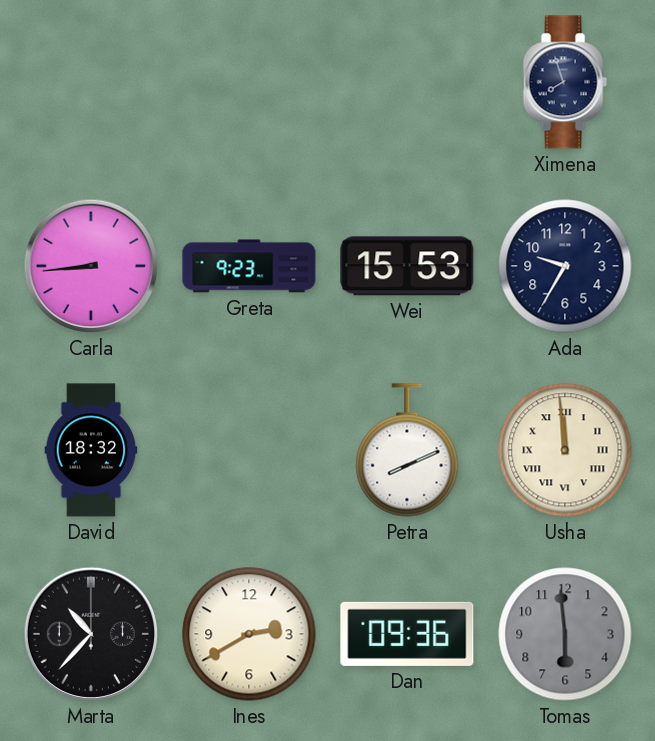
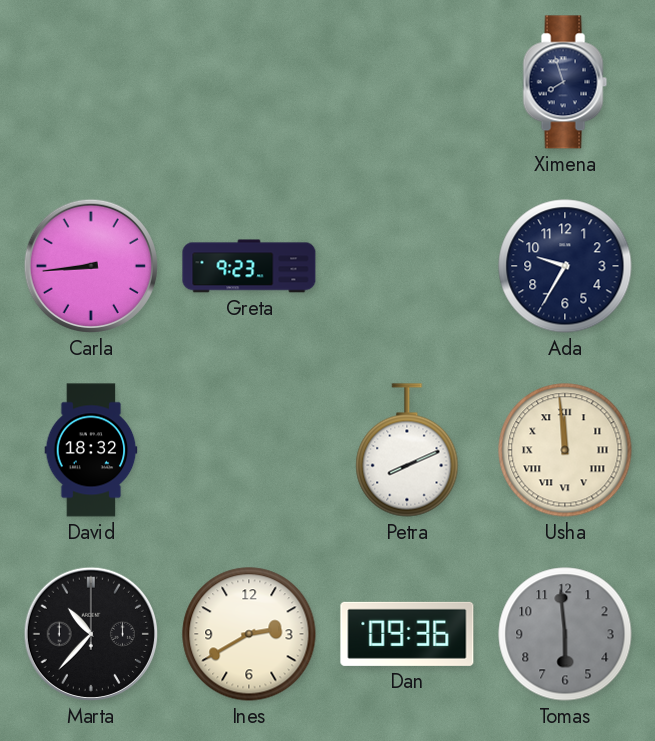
Wei: 15:53 -> none
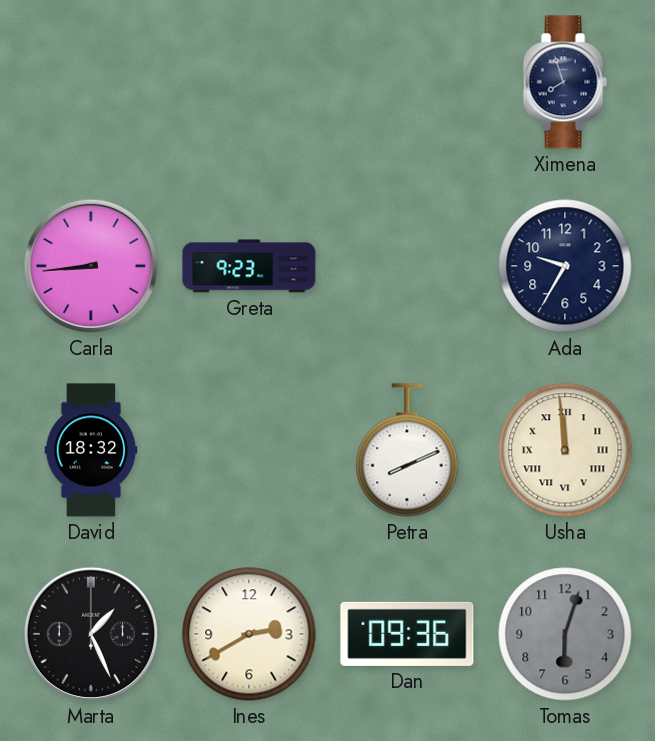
Marta: 10:37 -> 1:26
Tomas: 5:59 -> 6:03
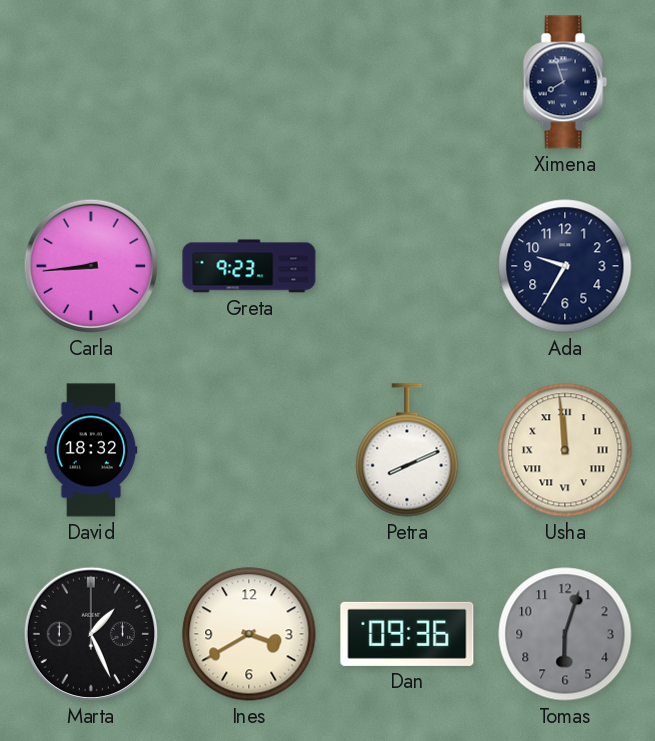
Ines: 2:40 -> 3:40
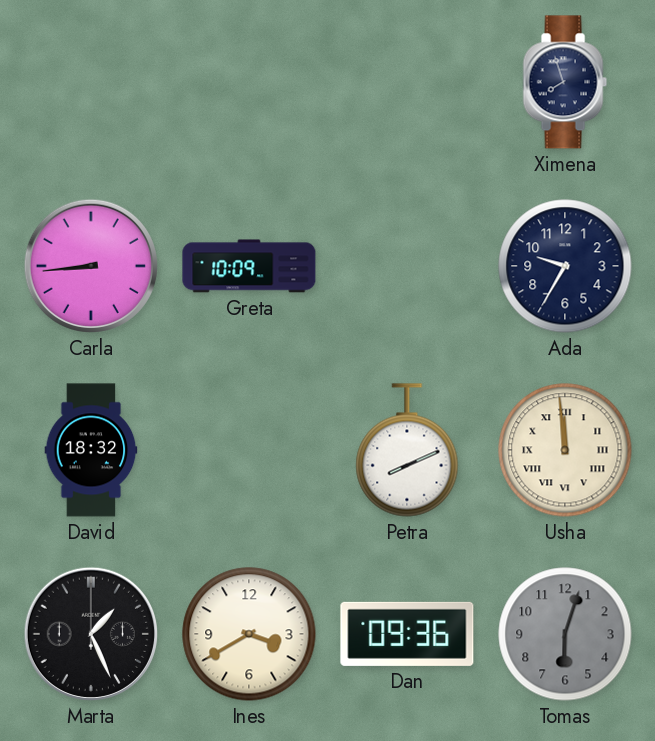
Greta: 9:23 -> 10:09
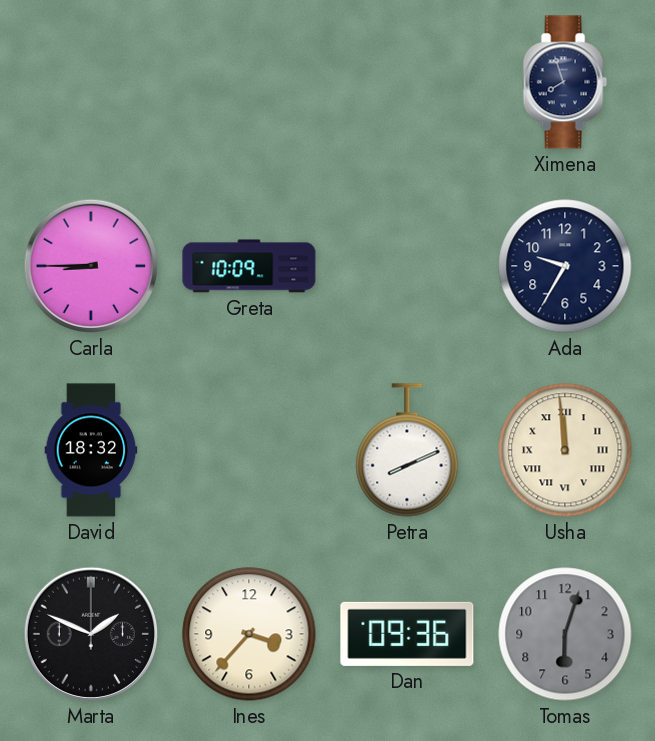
Carla: 8:44 -> 8:45
Marta: 1:26 -> 1:49
Ines: 3:40 -> 3:37
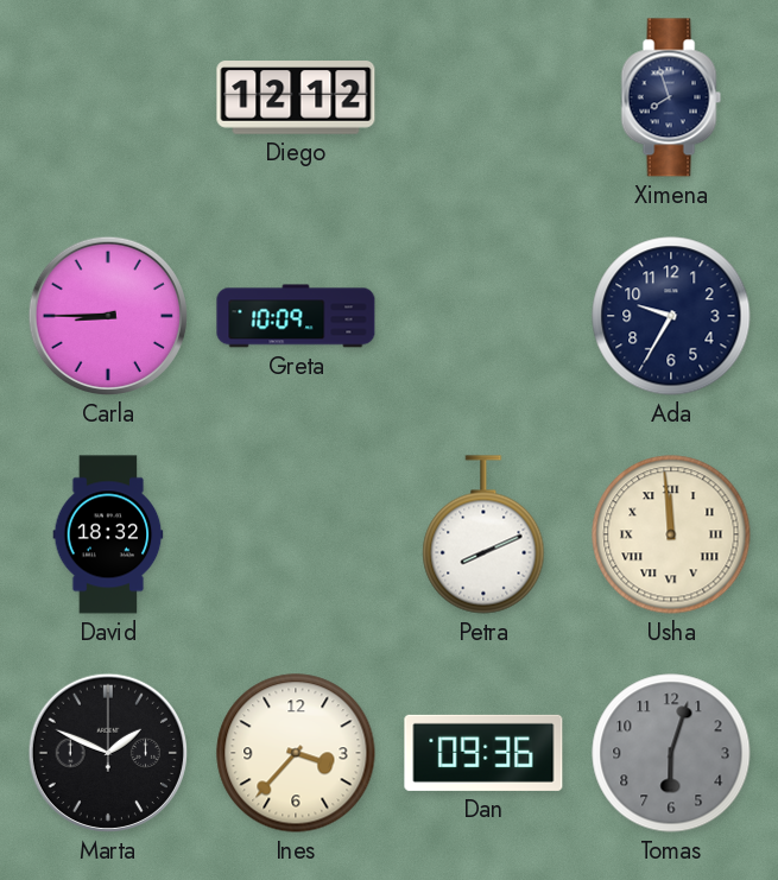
Diego: none -> 12:12
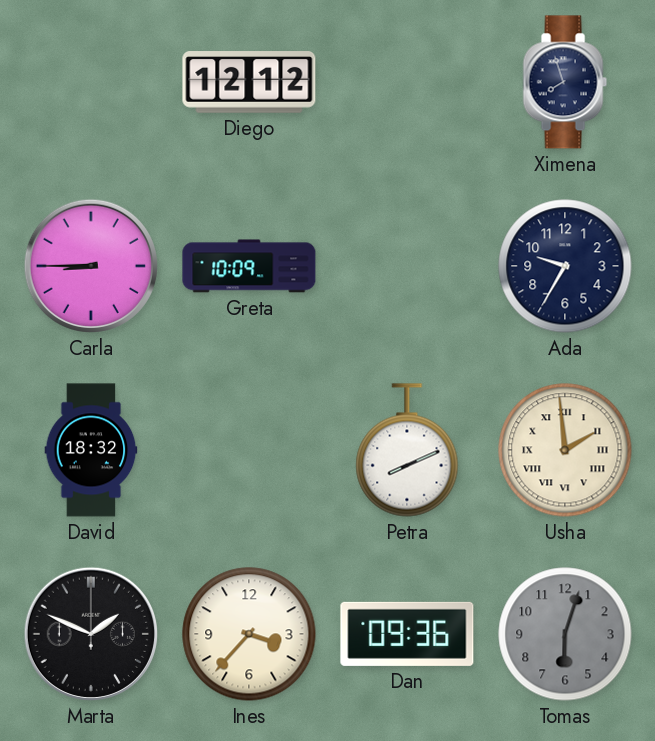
Usha: 11:59 -> 1:59
